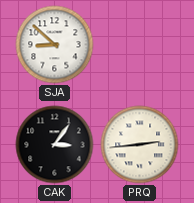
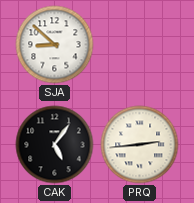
CAK: 3:06 -> 5:06
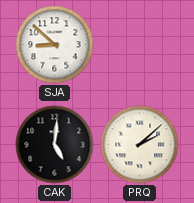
CAK: 5:06 -> 5:01
PRQ: 2:44 -> 2:08
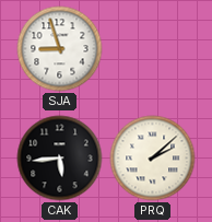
SJA: 8:52 -> 8:57
CAK: 5:01 -> 5:44
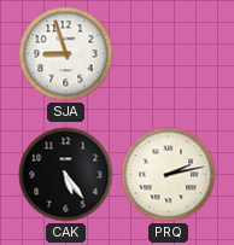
CAK: 5:44 -> 5:24
PRQ: 2:08 -> 2:13
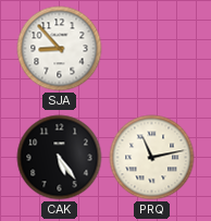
SJA: 8:57 -> 8:53
PRQ: 2:13 -> 11:13
